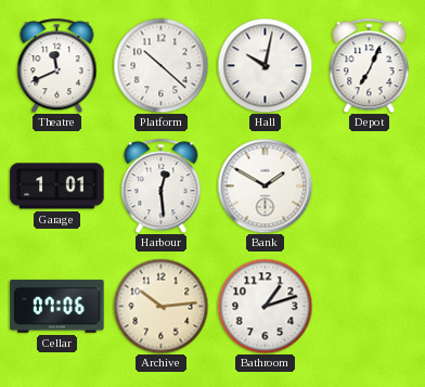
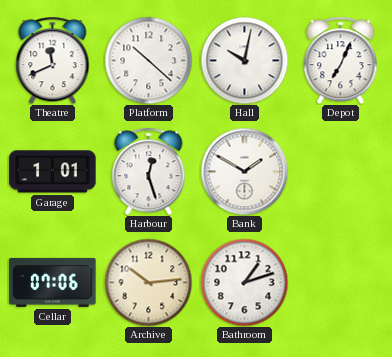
Harbour: 12:29 -> 12:27
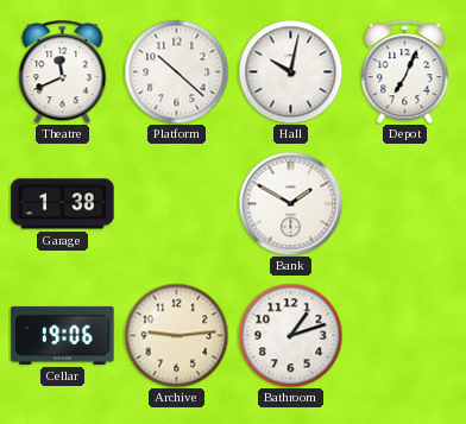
Garage: 1:01 -> 1:38
Harbour: 12:27 -> none
Cellar: 07:06 -> 19:06
Archive: 10:14 -> 9:14
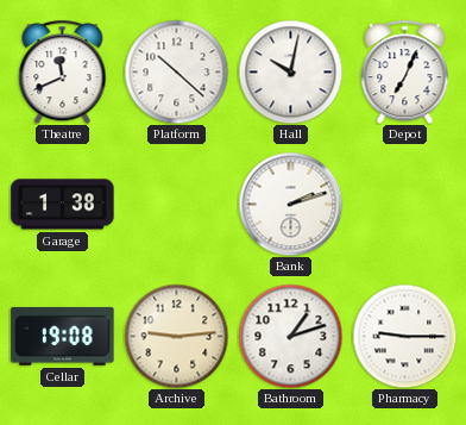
Bank: 1:50 -> 2:12
Cellar: 19:06 -> 19:08
Pharmacy: none -> 9:15
